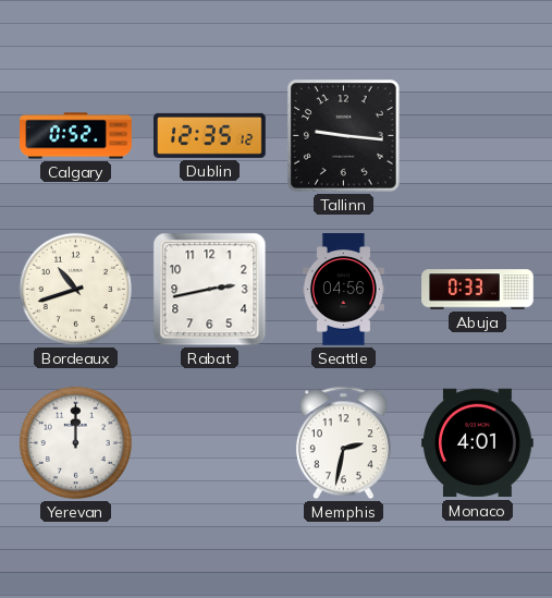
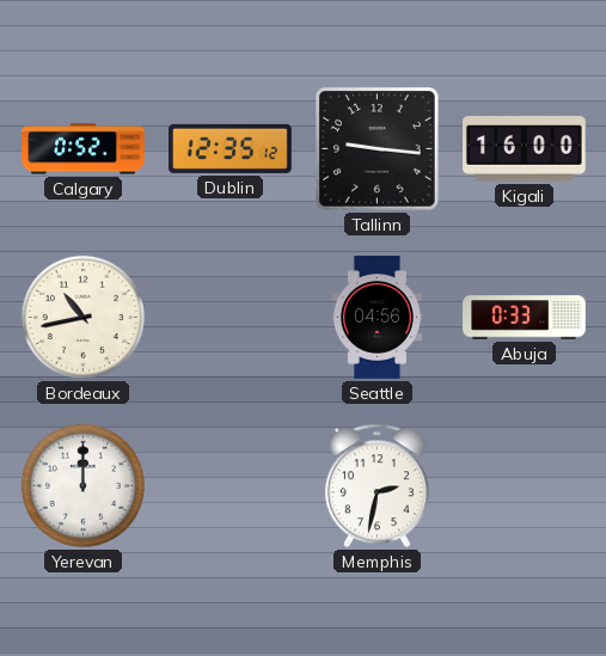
Kigali: none -> 16:00
Bordeaux: 10:42 -> 10:43
Rabat: 2:43 -> none
Monaco: 4:01 -> none
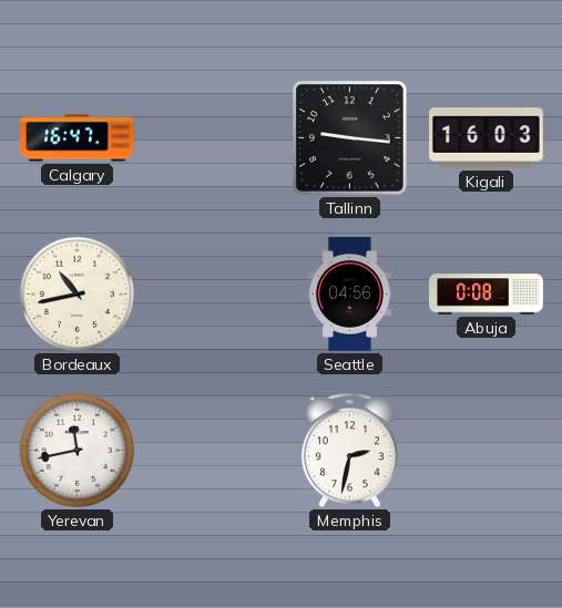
Calgary: 0:52 -> 16:47
Dublin: 12:35 -> none
Kigali: 16:00 -> 16:03
Abuja: 0:33 -> 0:08
Yerevan: 12:00 -> 11:43
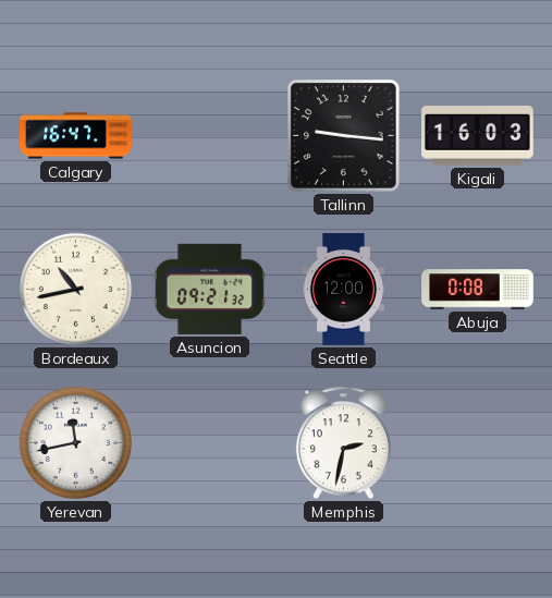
Asuncion: none -> 09:21
Seattle: 04:56 -> 12:00
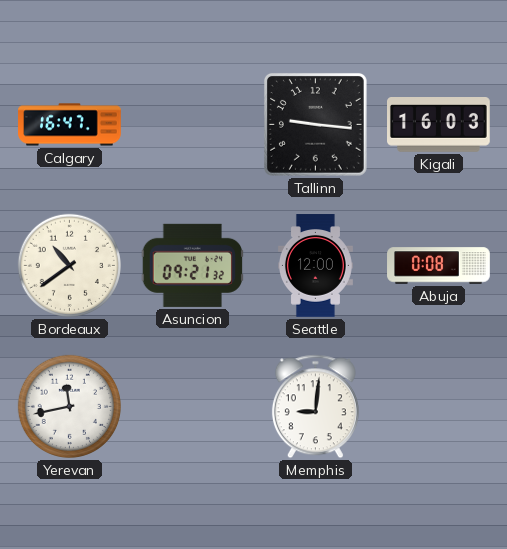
Bordeaux: 10:43 -> 10:39
Memphis: 2:32 -> 9:01
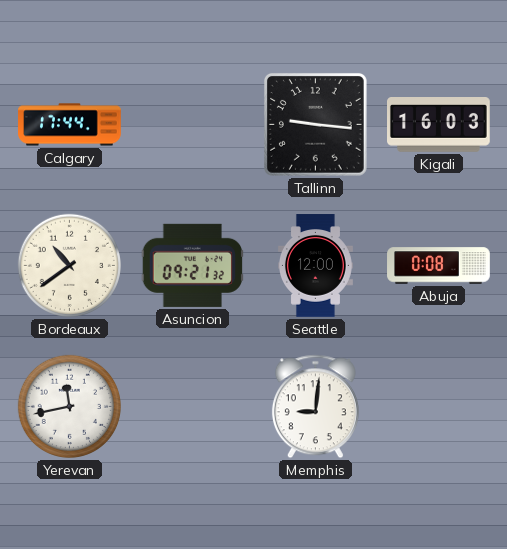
Calgary: 16:47 -> 17:44
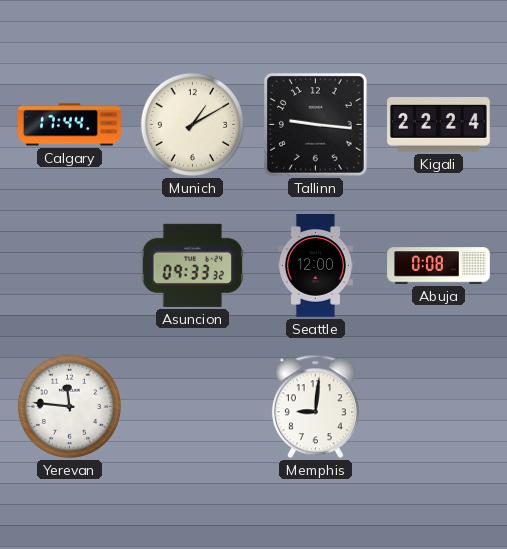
Munich: none -> 1:10
Kigali: 16:03 -> 22:24
Bordeaux: 10:39 -> none
Asuncion: 09:21 -> 09:33
Yerevan: 11:43 -> 11:46
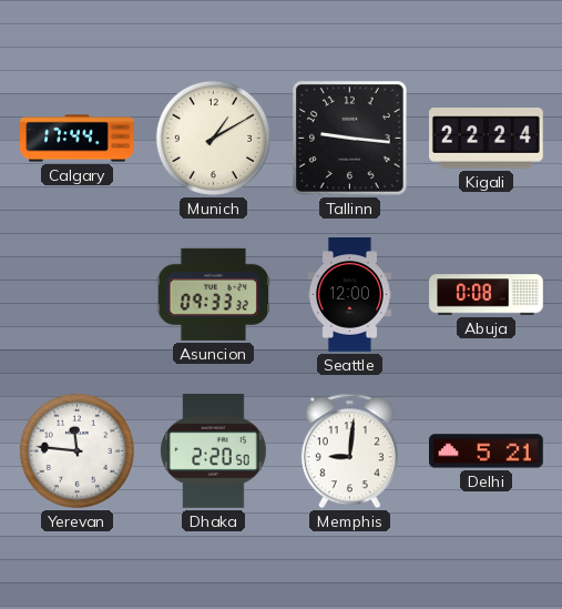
Dhaka: none -> 2:20
Delhi: none -> 5:21
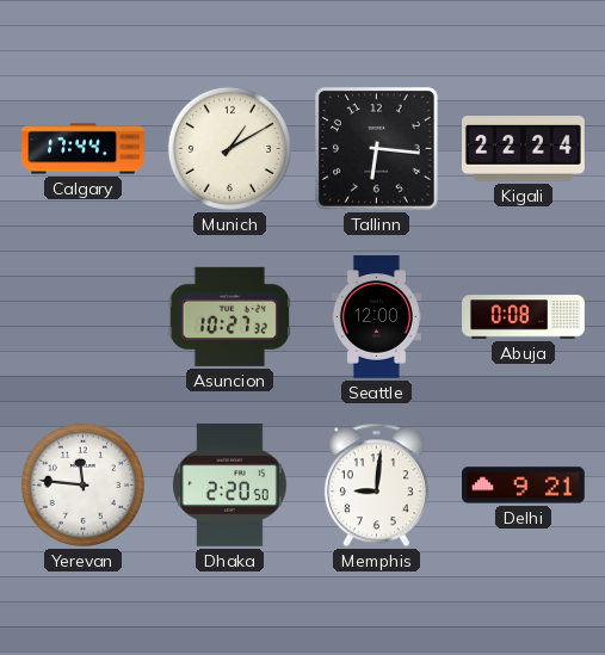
Tallinn: 9:16 -> 6:16
Asuncion: 09:33 -> 10:27
Delhi: 5:21 -> 9:21
